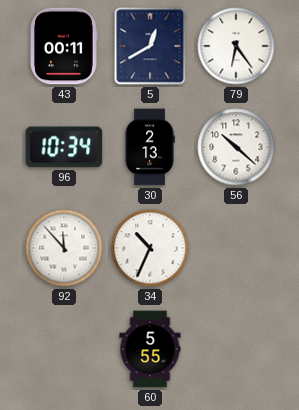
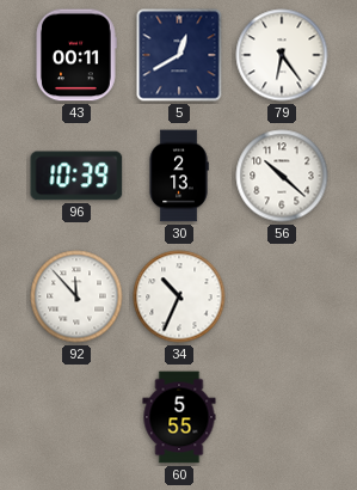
96: 10:34 -> 10:39
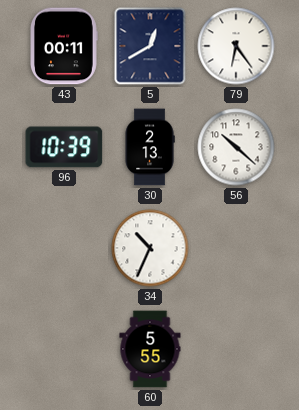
92: 11:53 -> none
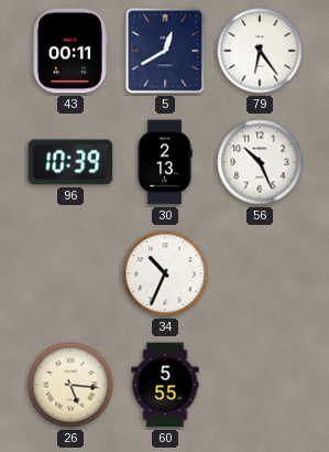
56: 10:22 -> 10:26
26: none -> 5:16
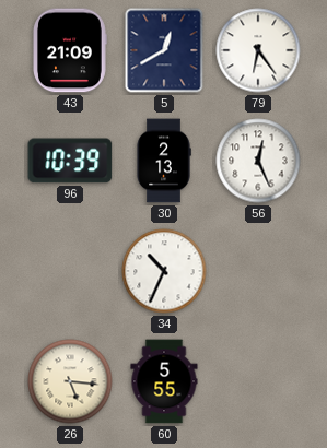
43: 00:11 -> 21:09
56: 10:26 -> 12:26
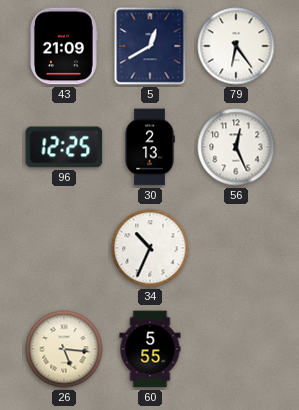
96: 10:39 -> 12:25
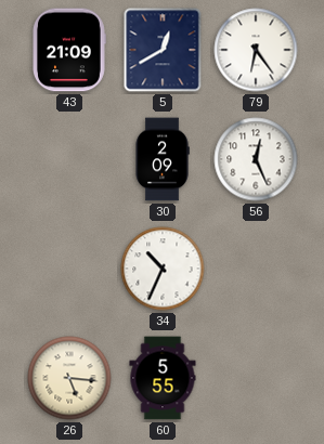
96: 12:25 -> none
30: 2:13 -> 2:09
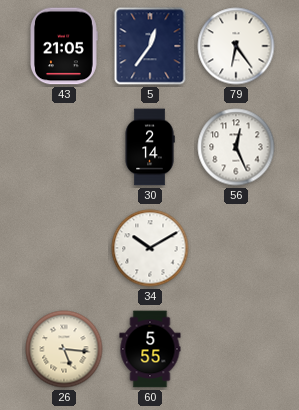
43: 21:09 -> 21:05
5: 12:40 -> 12:36
30: 2:09 -> 2:14
34: 10:34 -> 10:10
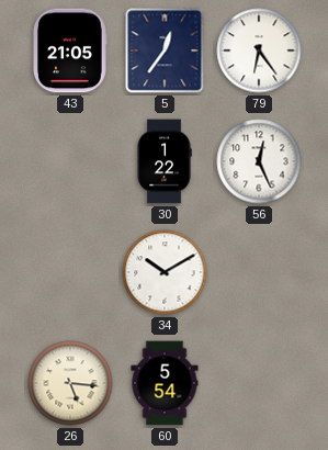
30: 2:14 -> 1:22
60: 5:55 -> 5:54
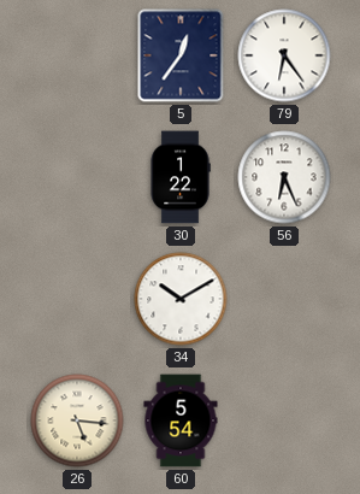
43: 21:05 -> none
56: 12:26 -> 6:26
